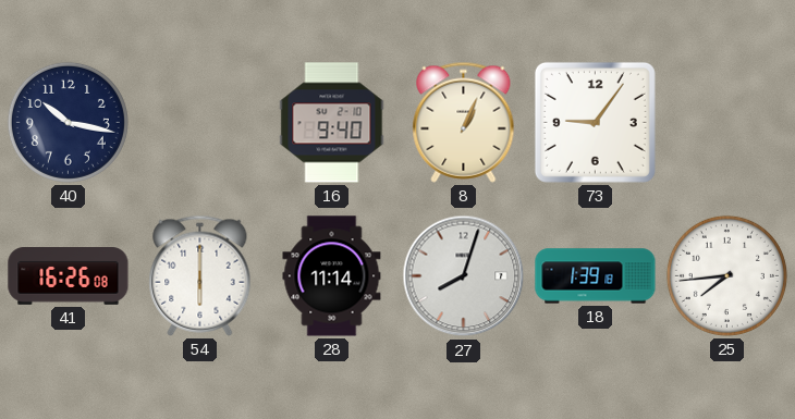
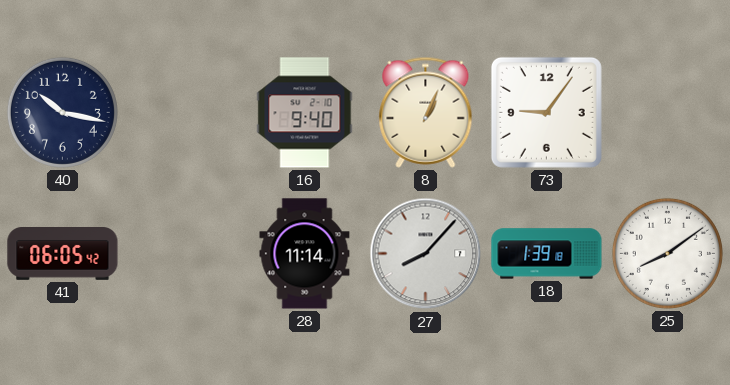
41: 16:26 -> 06:05
54: 6:00 -> none
27: 8:03 -> 8:07
25: 7:44 -> 8:09
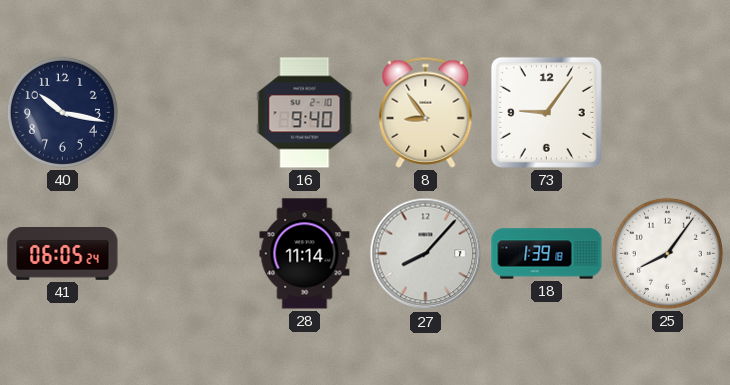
8: 1:04 -> 8:54
41: 06:05:42 -> 06:05:24
25: 8:09 -> 8:06
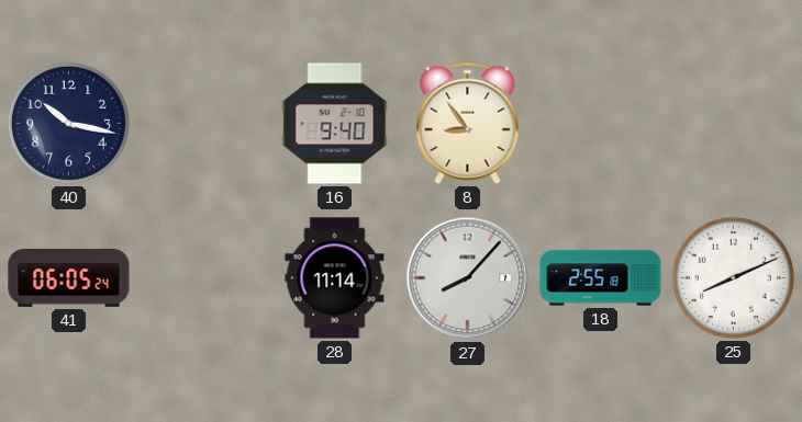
73: 9:06 -> none
18: 1:39 -> 2:55
25: 8:06 -> 8:11
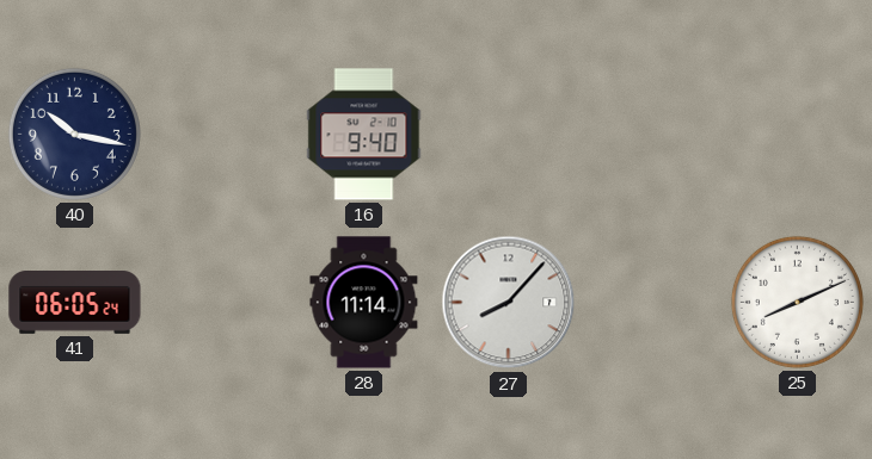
8: 8:54 -> none
18: 2:55 -> none
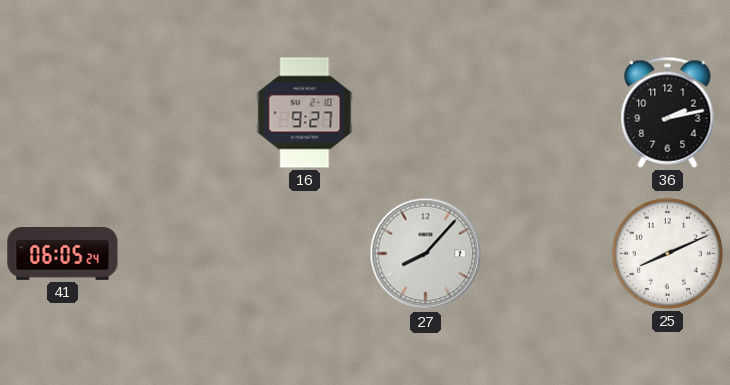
40: 10:17 -> none
16: 9:40 -> 9:27
36: none -> 2:13
28: 11:14 -> none
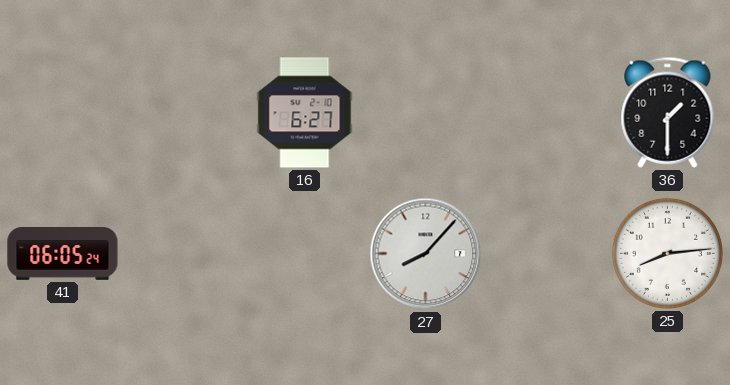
16: 9:27 -> 6:27
36: 2:13 -> 1:30
25: 8:11 -> 8:14
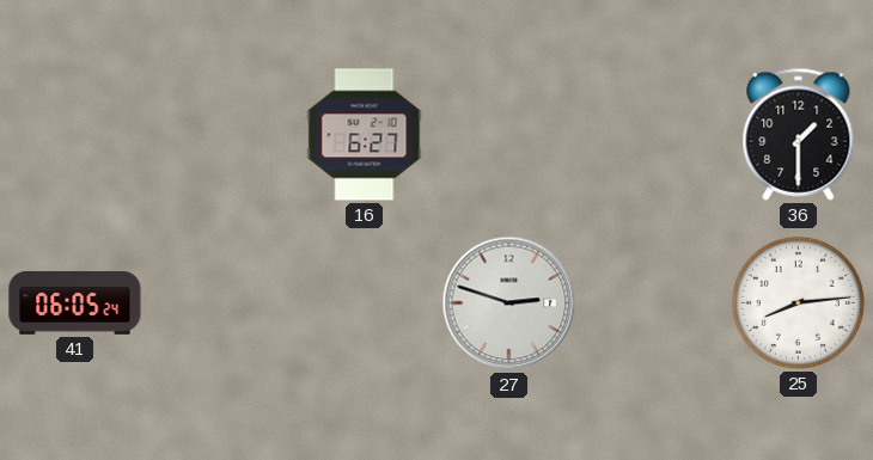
27: 8:07 -> 2:48
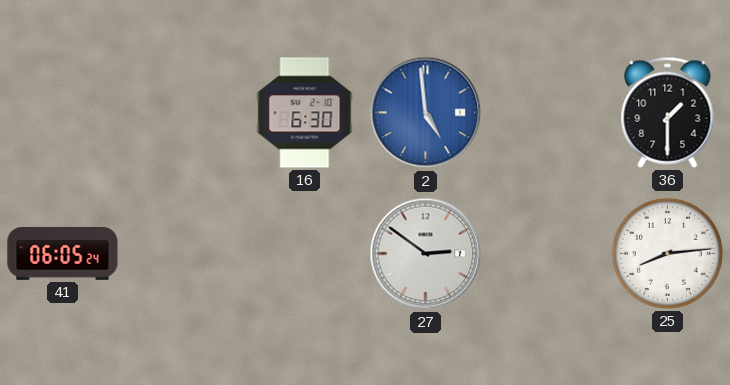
16: 6:27 -> 6:30
2: none -> 4:59
27: 2:48 -> 2:51
